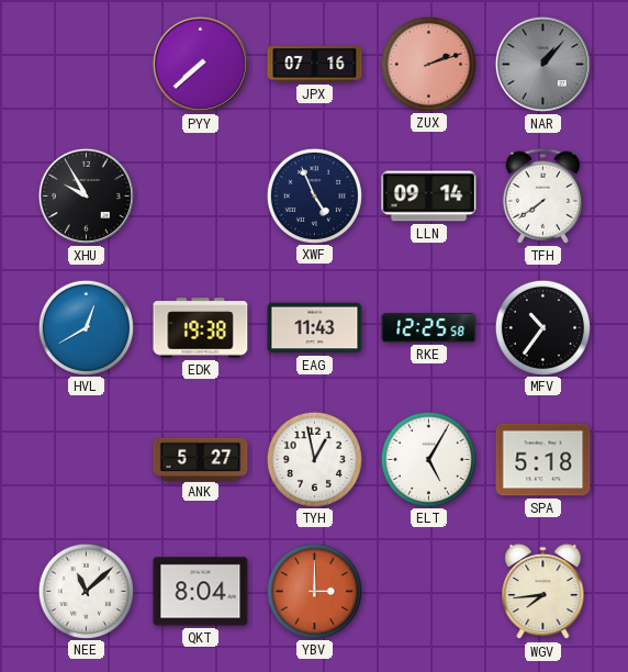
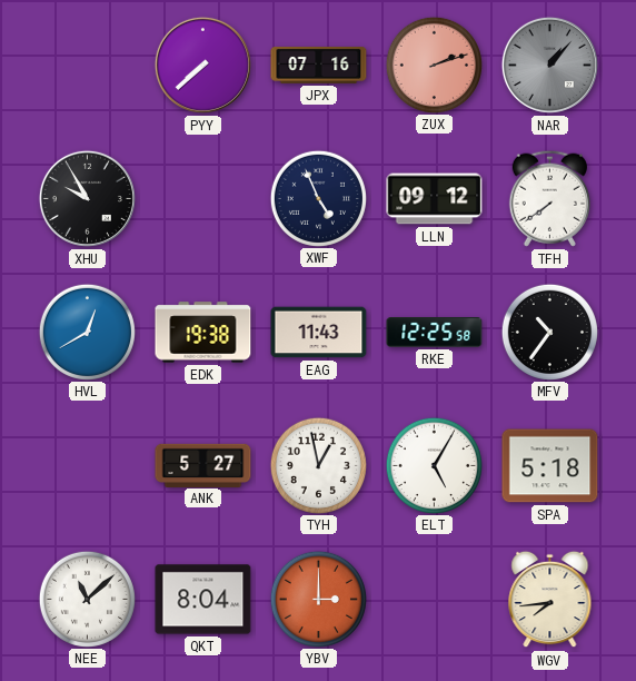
LLN: 09:14 -> 09:12
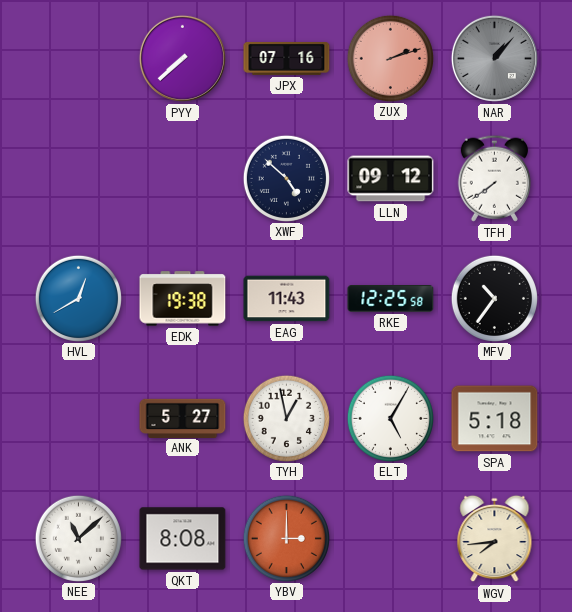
XHU: 9:55 -> none
XWF: 4:56 -> 4:52
QKT: 8:04 -> 8:08
